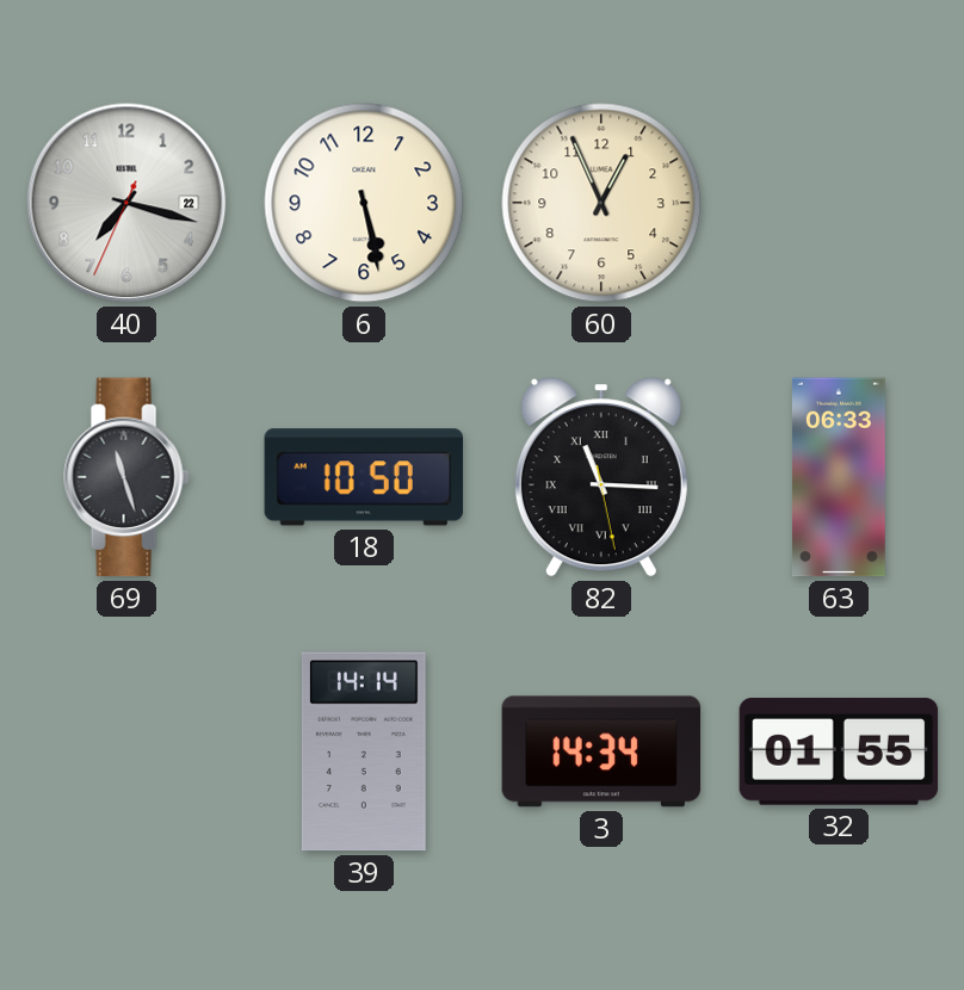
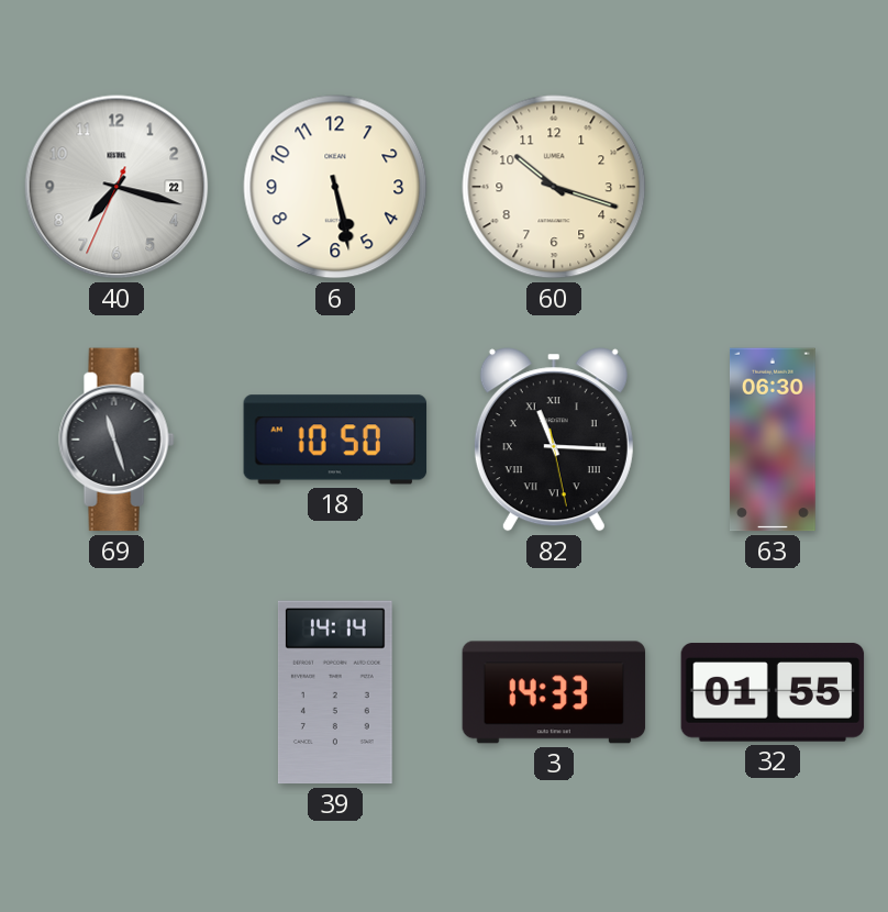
60: 12:56 -> 10:18
63: 06:33 -> 06:30
3: 14:34 -> 14:33
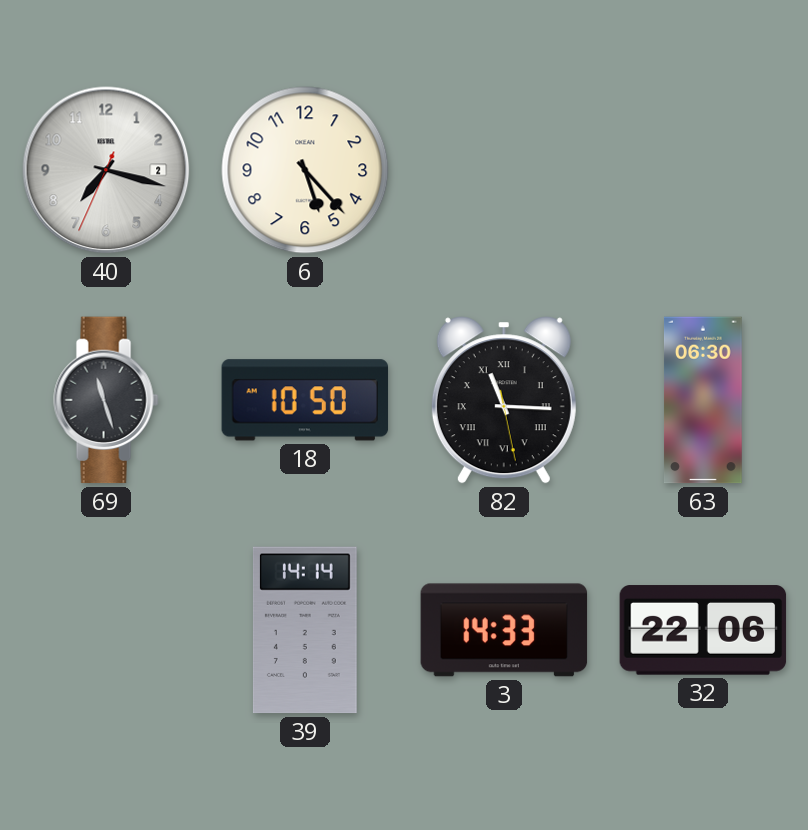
40 date: 22 -> 2
6: 5:28 -> 5:23
60: 10:18 -> none
32: 01:55 -> 22:06
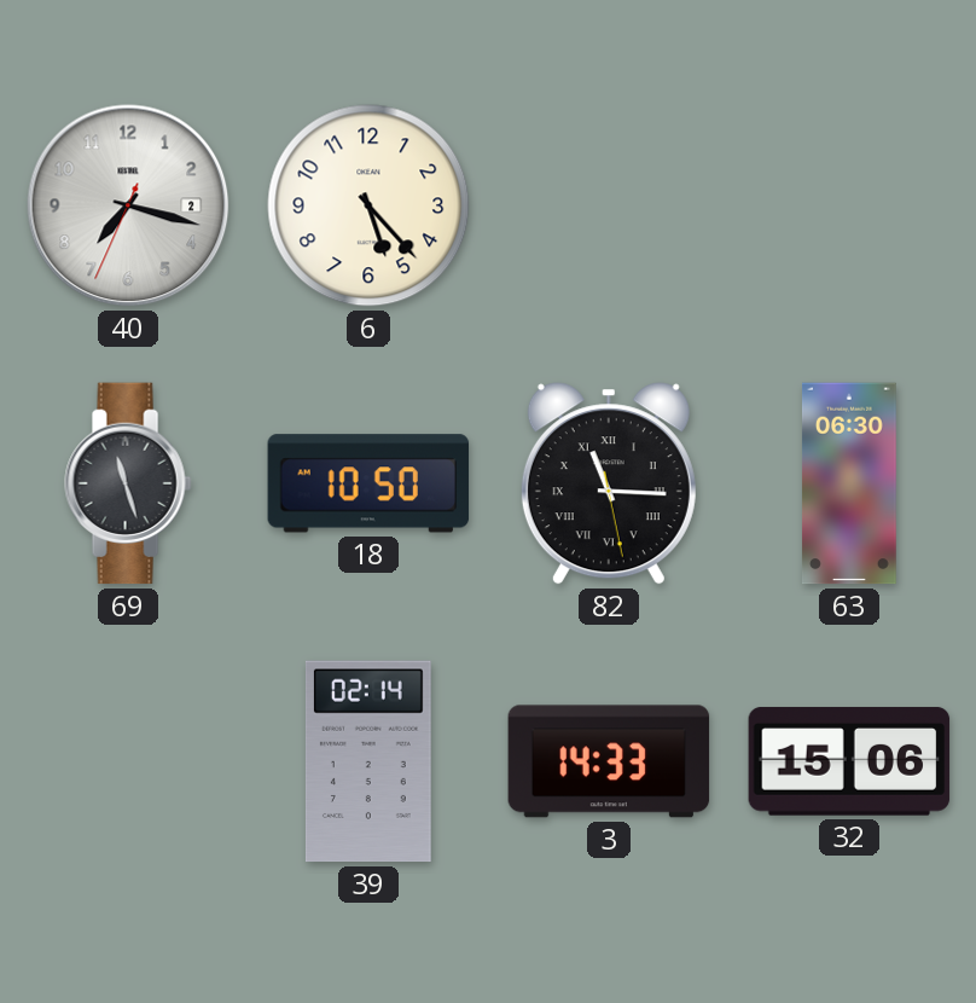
39: 14:14 -> 02:14
32: 22:06 -> 15:06
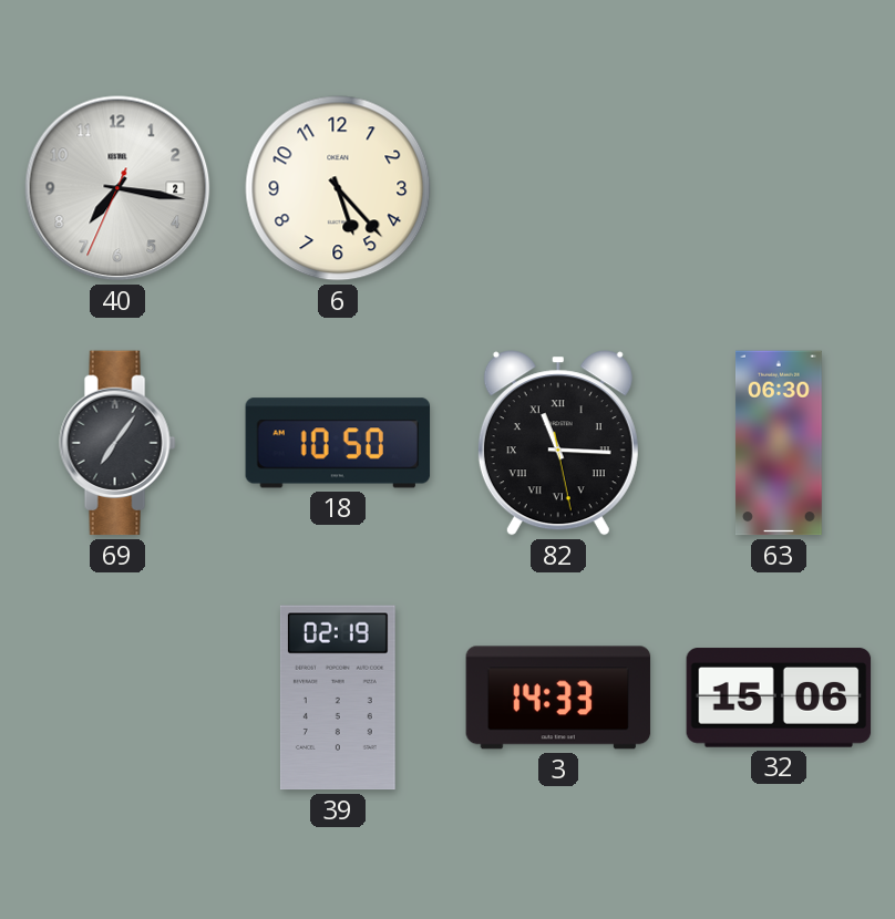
40: 7:17 -> 7:16
69: 11:27 -> 7:06
39: 02:14 -> 02:19
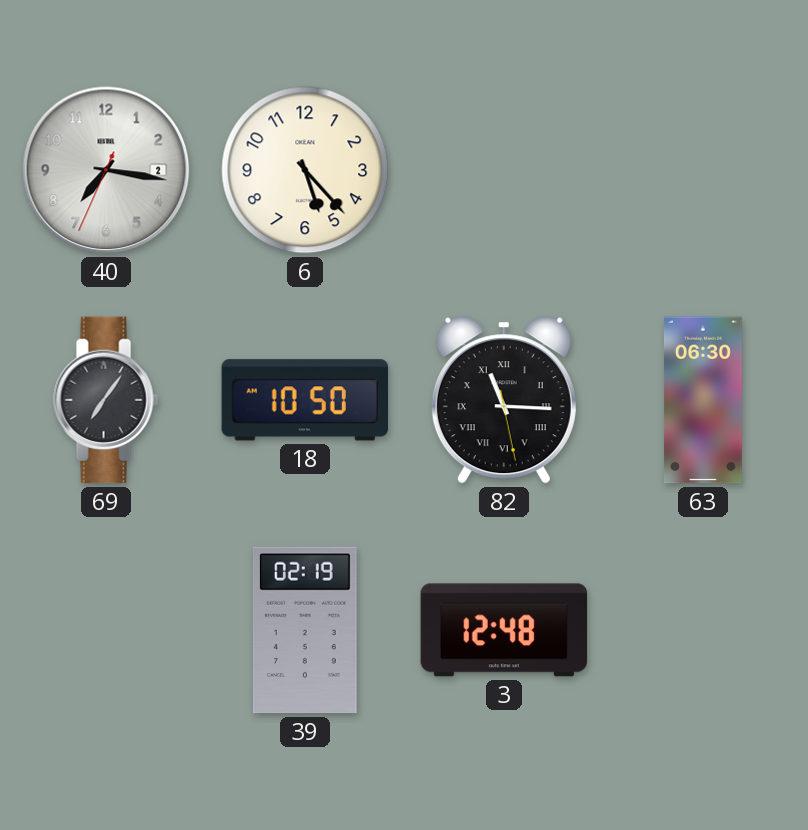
3: 14:33 -> 12:48
32: 15:06 -> none
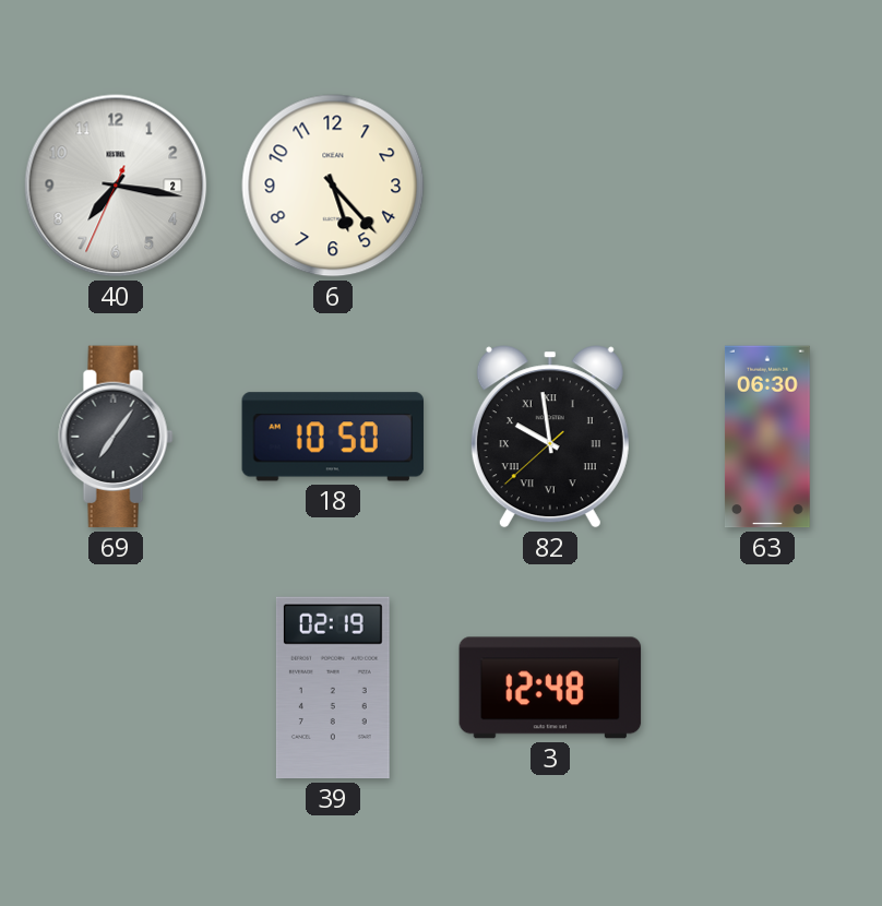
82: 11:15 -> 9:58
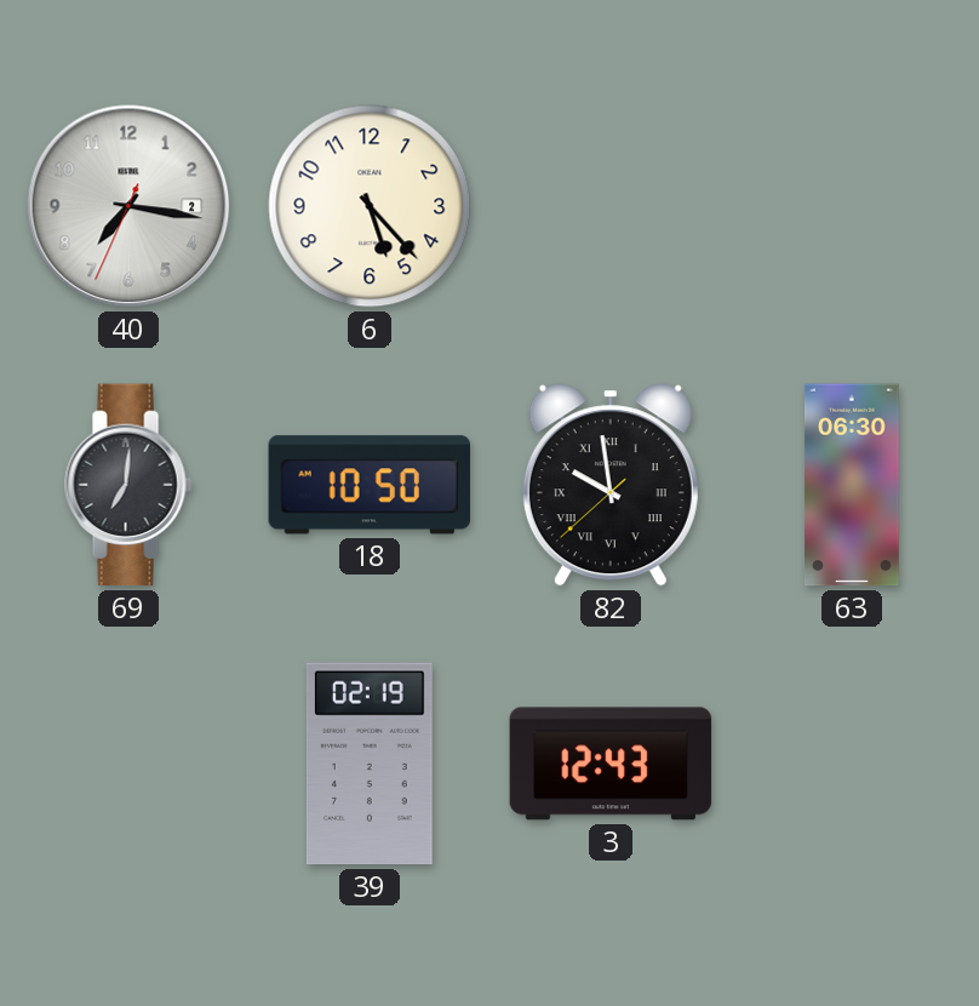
69: 7:06 -> 7:01
3: 12:48 -> 12:43
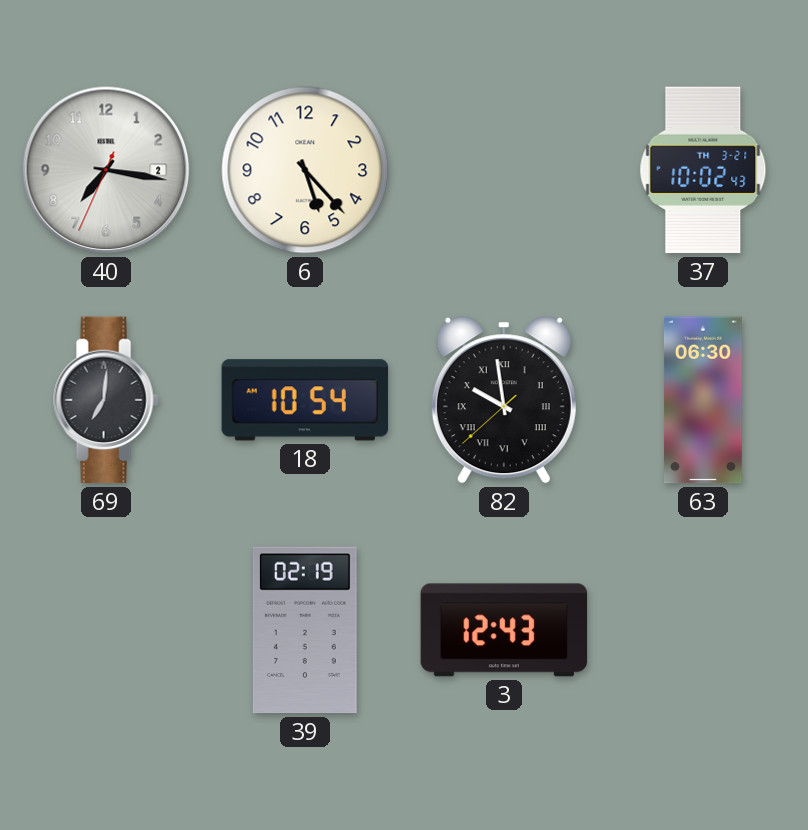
37: none -> 10:02
18: 10:50 -> 10:54
